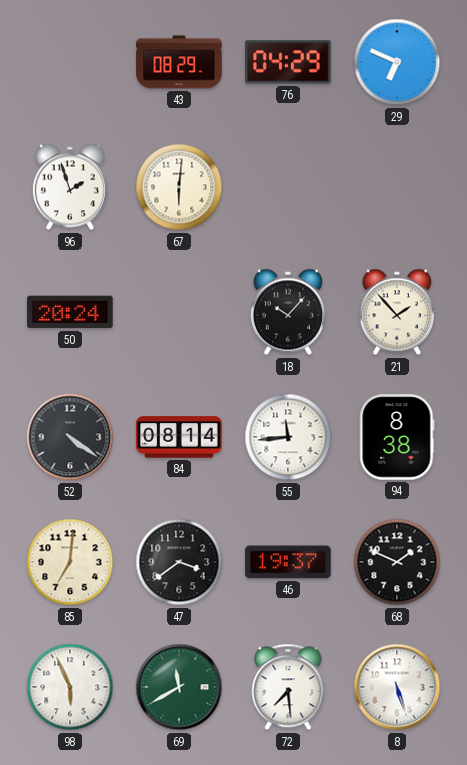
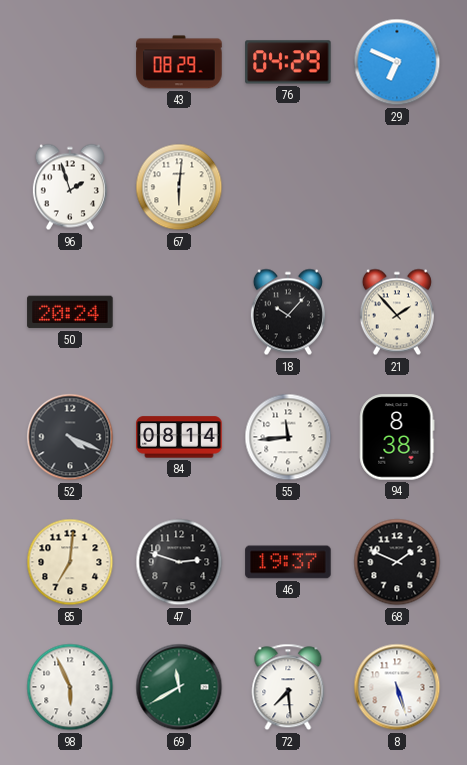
52: 4:21 -> 4:19
47: 3:39 -> 2:48
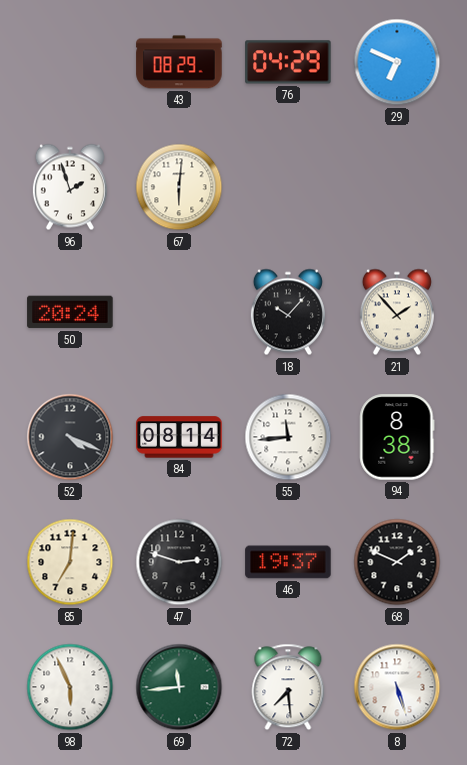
69: 11:40 -> 11:44
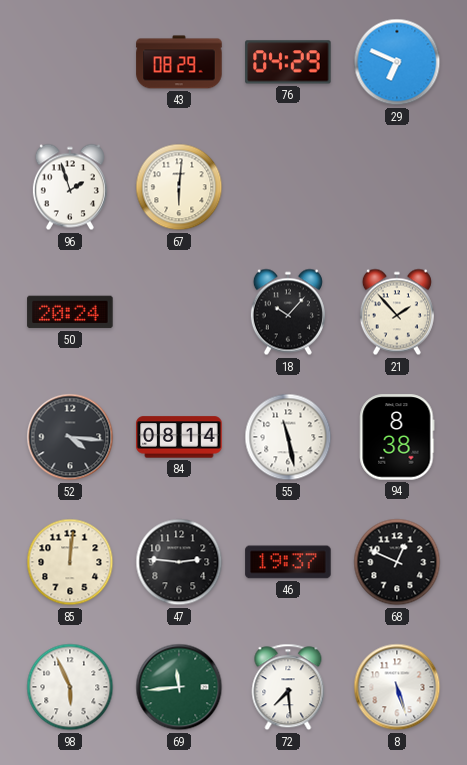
52: 4:19 -> 4:16
55: 11:44 -> 11:28
85: 7:01 -> 12:01
47: 2:48 -> 2:46
68: 1:49 -> 12:49
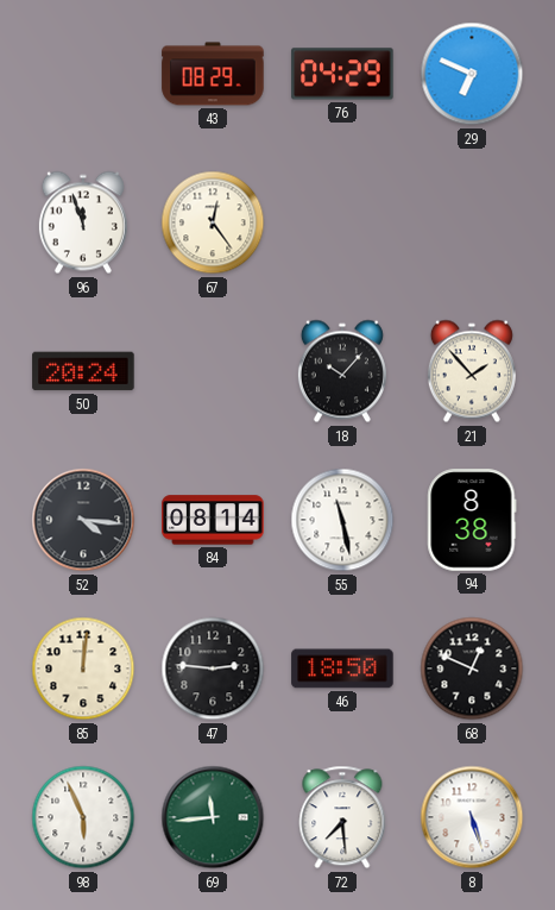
96: 1:57 -> 11:57
67: 6:01 -> 12:24
46: 19:37 -> 18:50
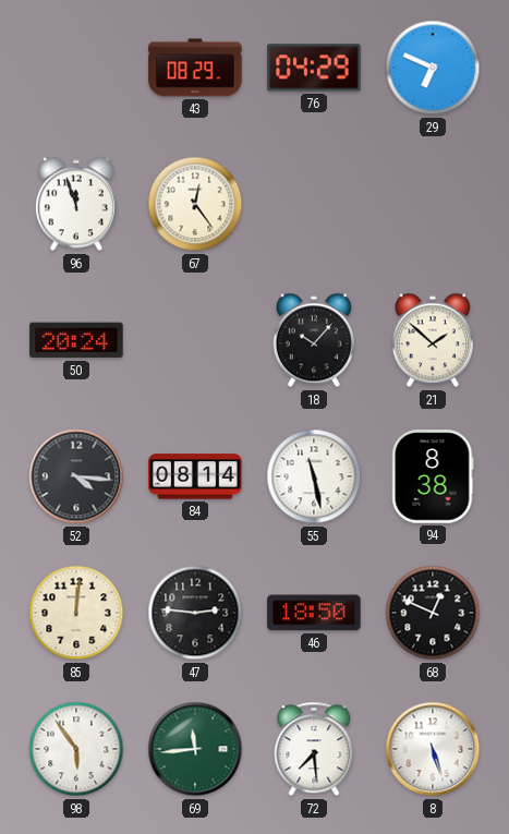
21: 1:53 -> 1:52
98: 5:56 -> 5:54
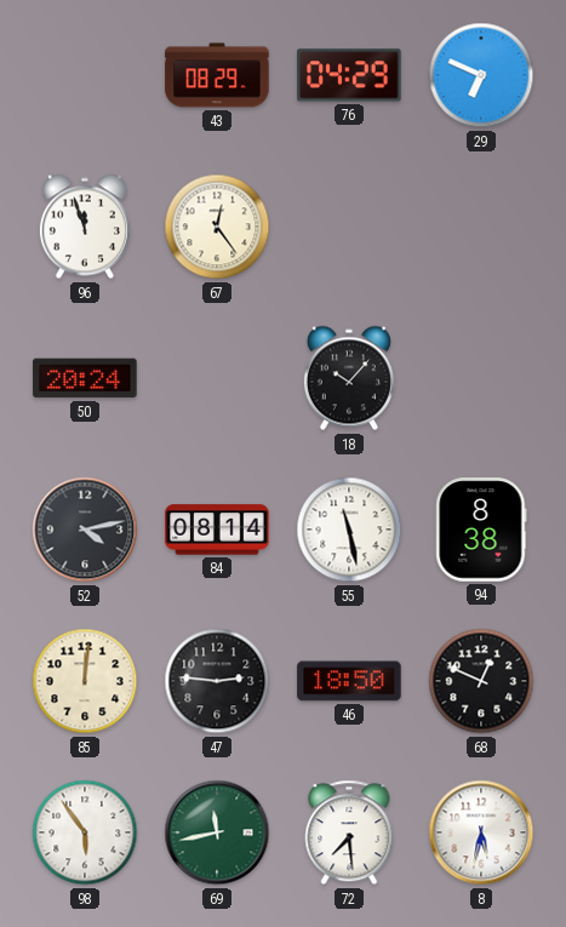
21: 1:52 -> none
52: 4:16 -> 4:13
69: 11:44 -> 11:43
8: 5:27 -> 5:32
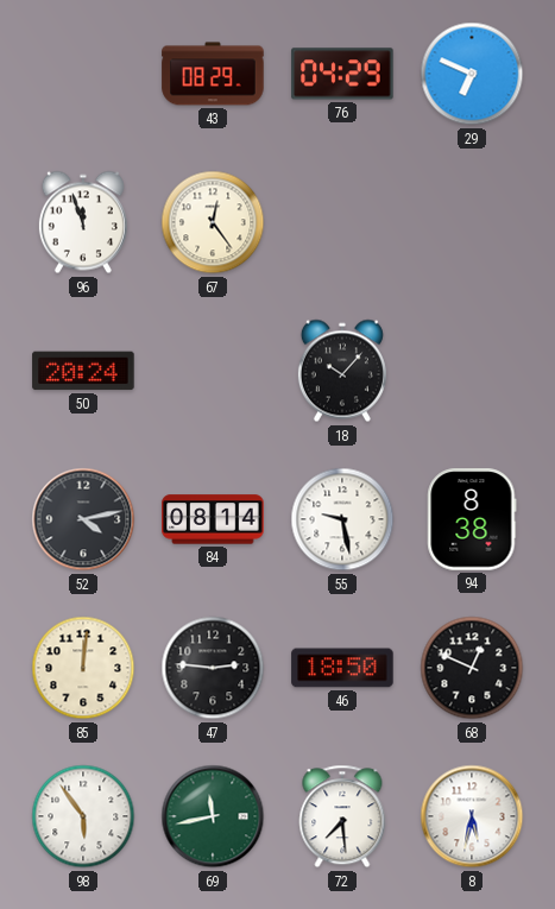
55: 11:28 -> 9:28
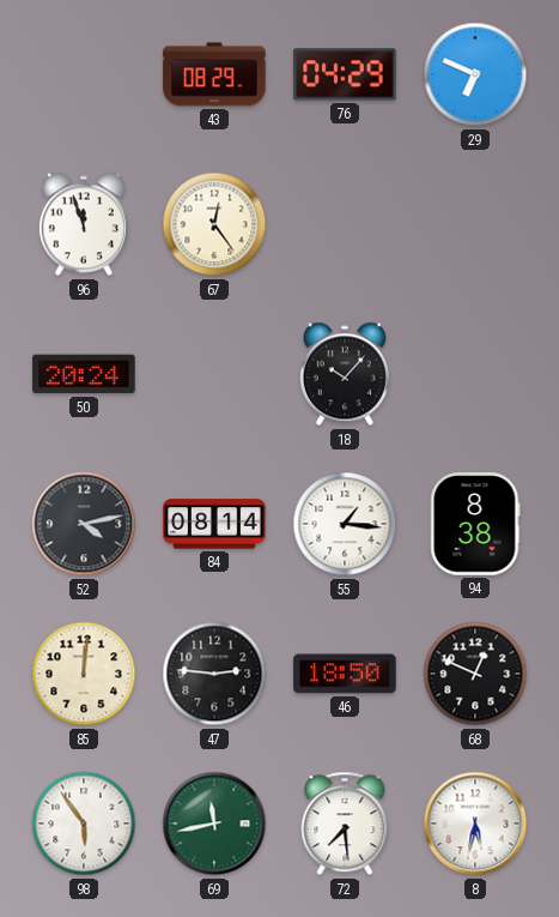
55: 9:28 -> 1:16
